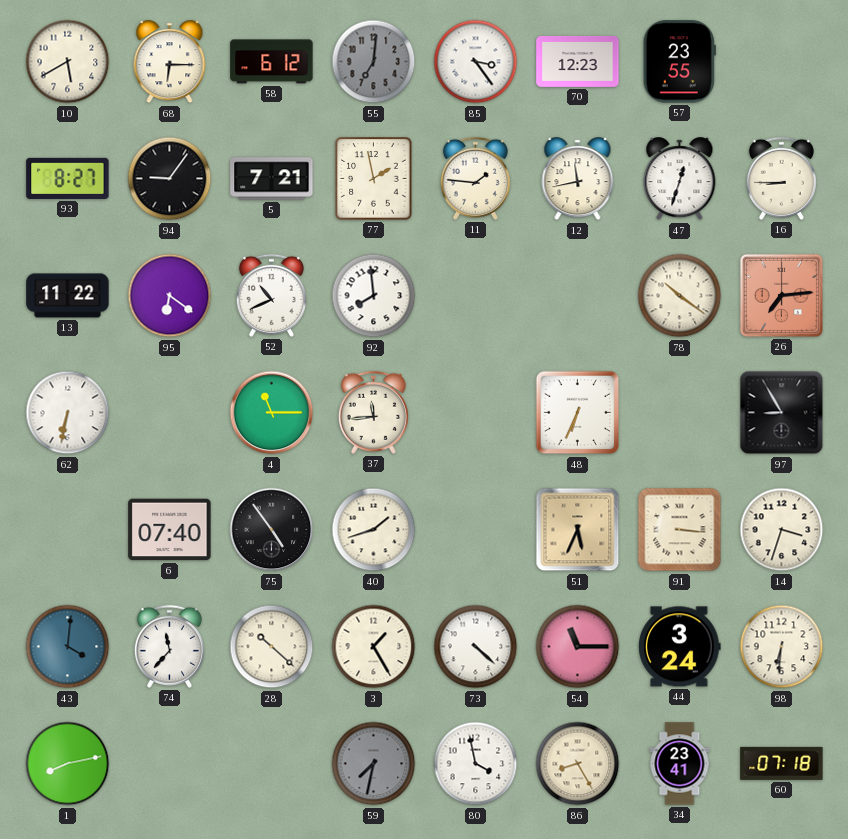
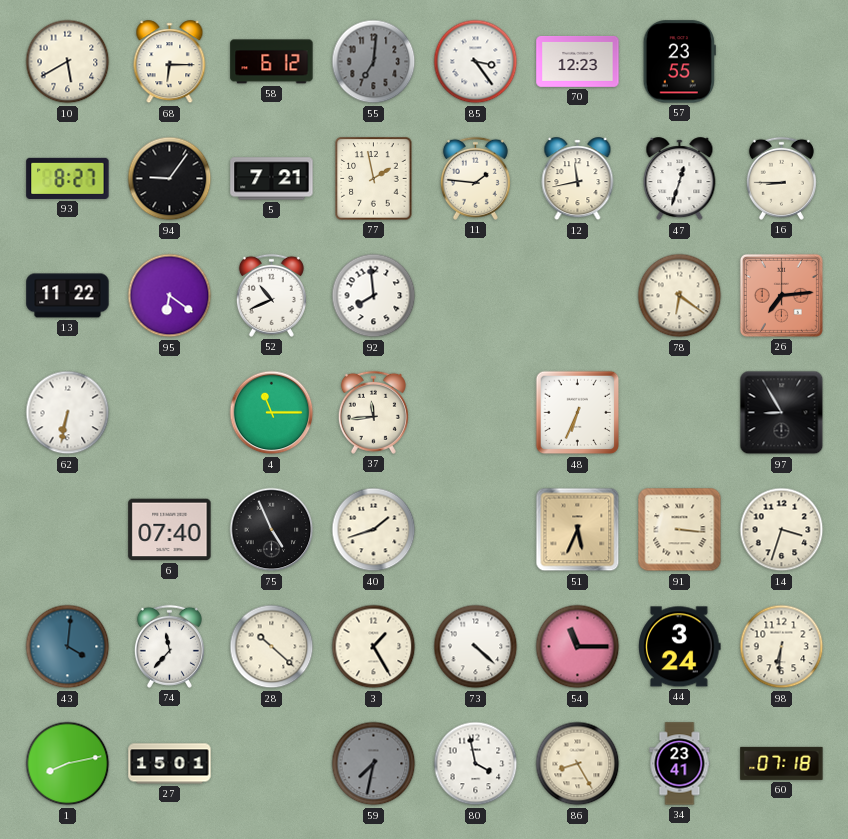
78: 10:21 -> 6:21
75: 4:54 -> 4:56
27: none -> 15:01
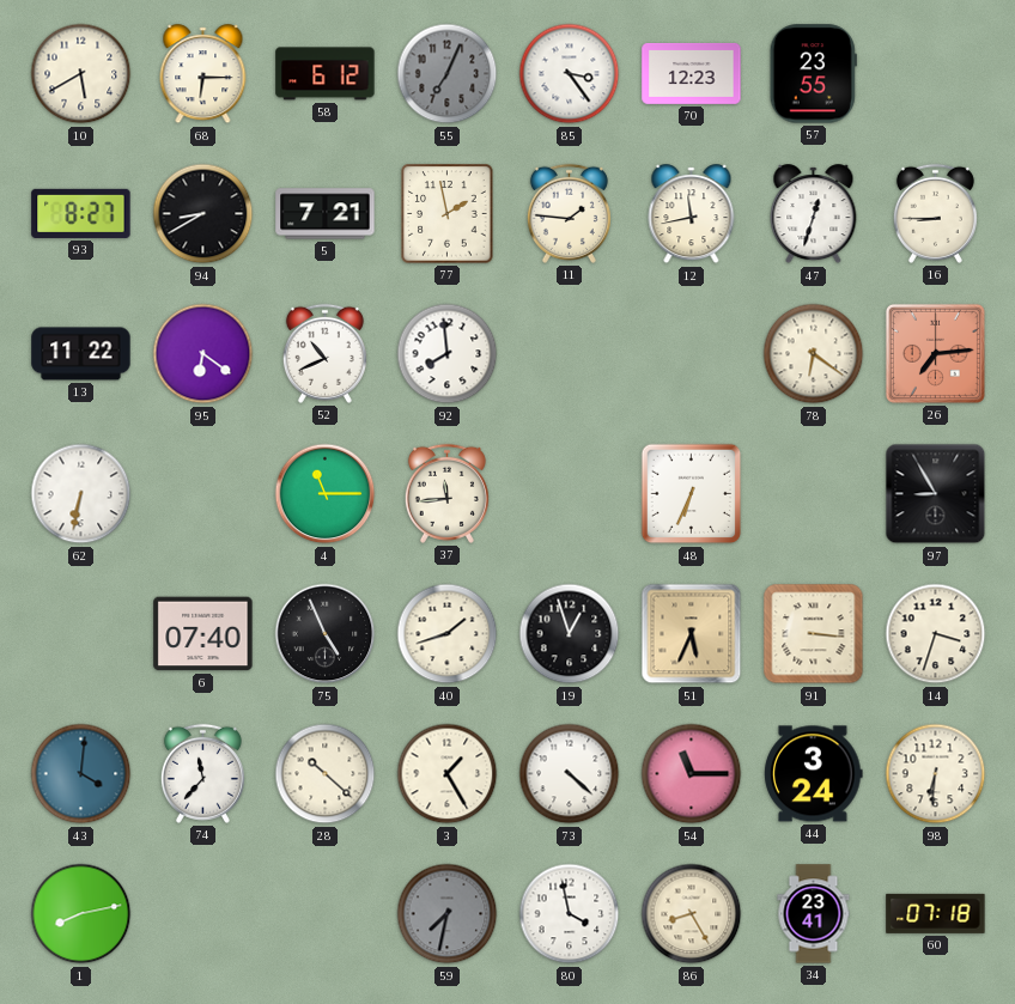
55: 7:01 -> 7:04
94: 9:06 -> 8:40
19: none -> 12:57
27: 15:01 -> none
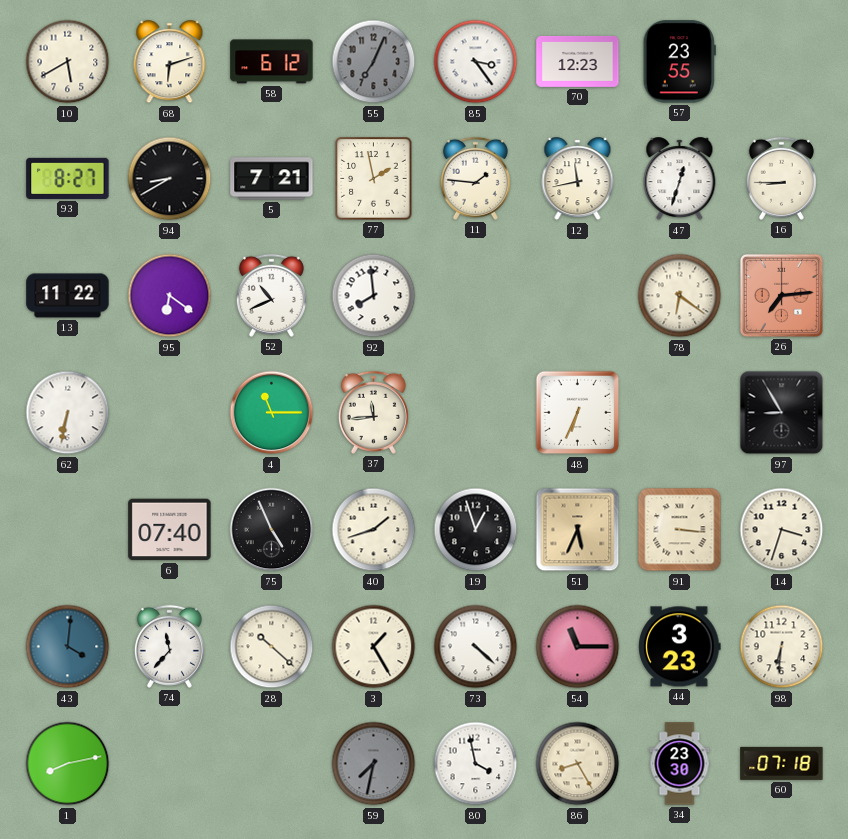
68: 6:15 -> 6:12
44: 3:24 -> 3:23
34: 23:41 -> 23:30
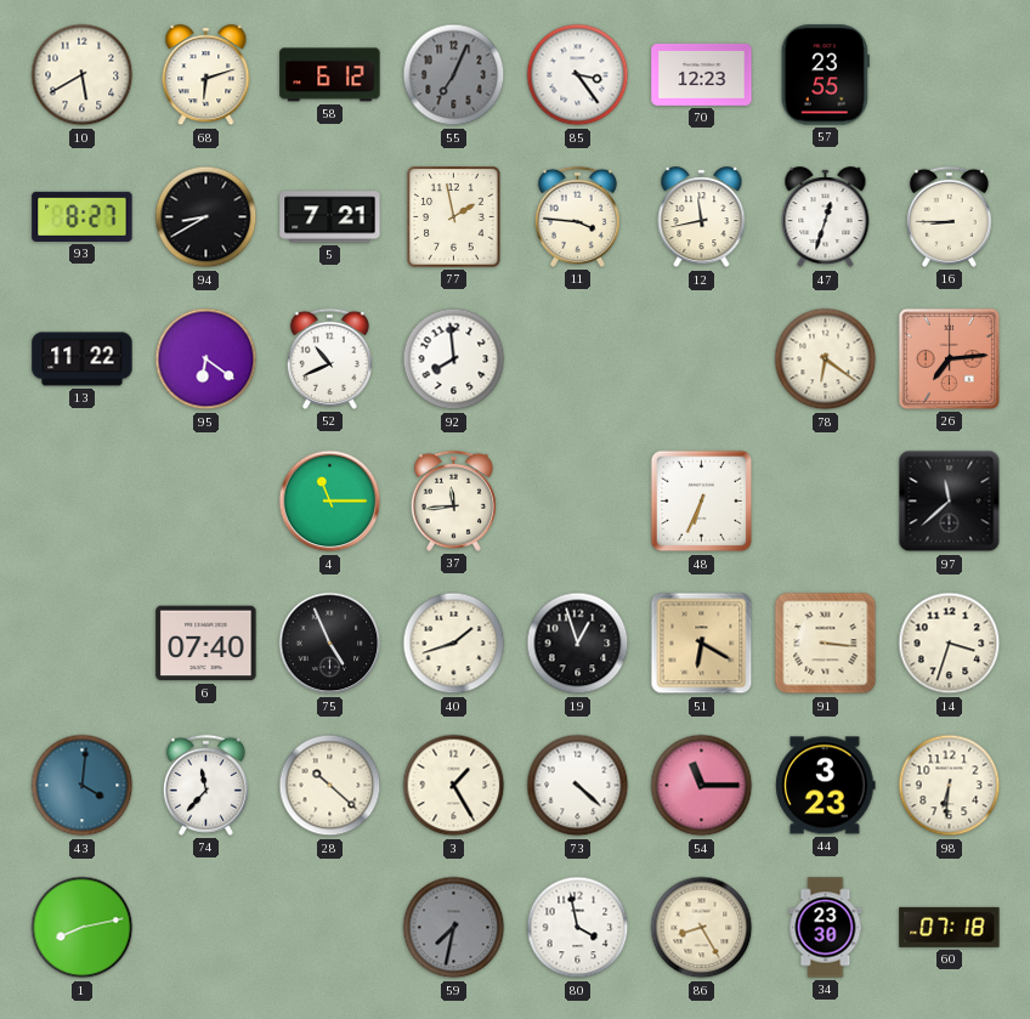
11: 1:46 -> 3:46
62: 6:32 -> none
97: 8:55 -> 11:38
51: 5:34 -> 6:20
